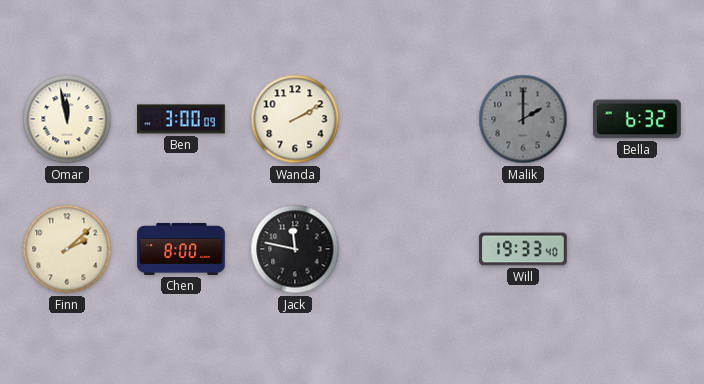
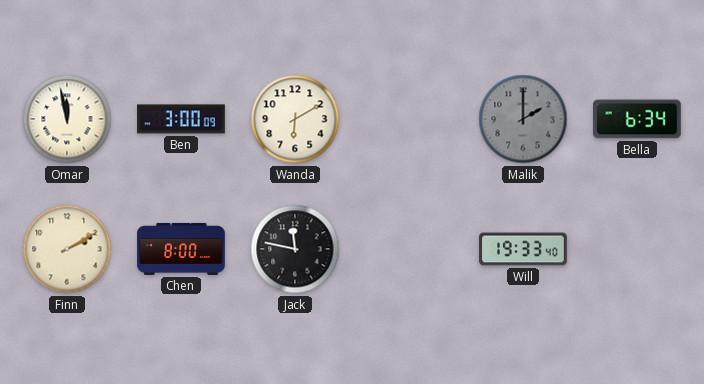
Wanda: 2:10 -> 6:10
Bella: 6:32 -> 6:34
Finn: 2:08 -> 2:10
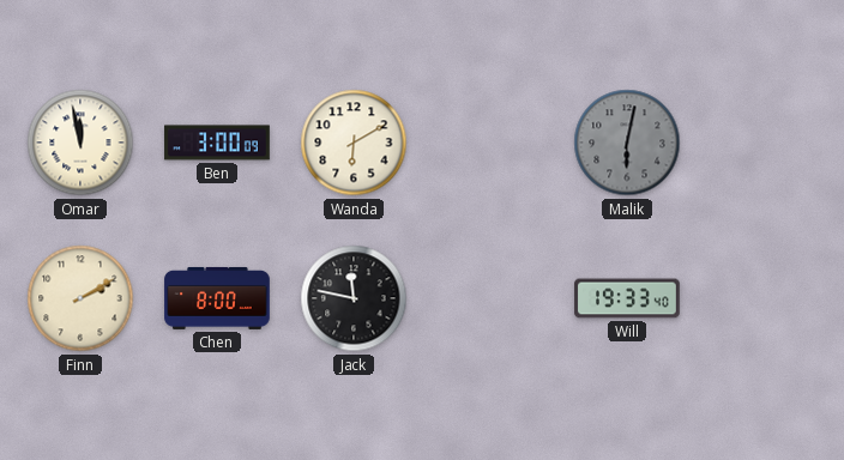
Malik: 2:00 -> 6:02
Bella: 6:34 -> none
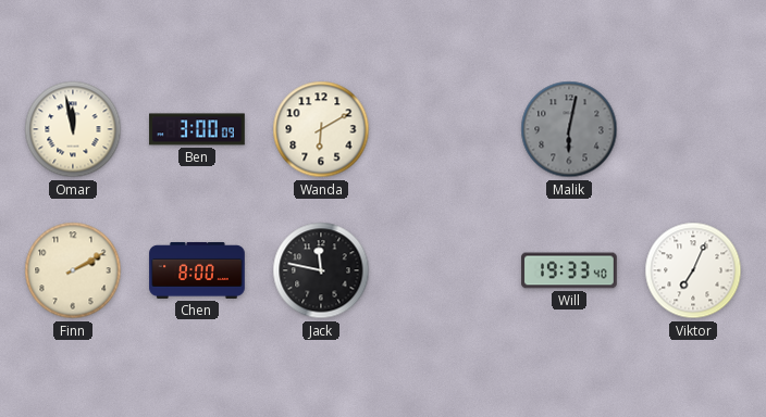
Viktor: none -> 7:04
